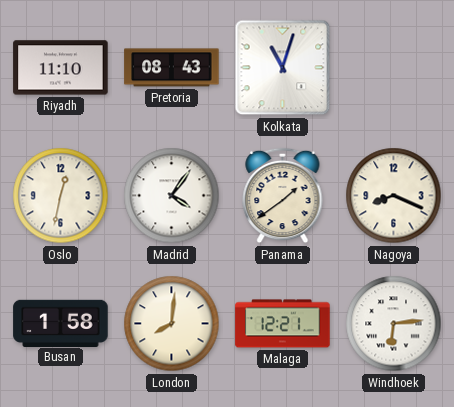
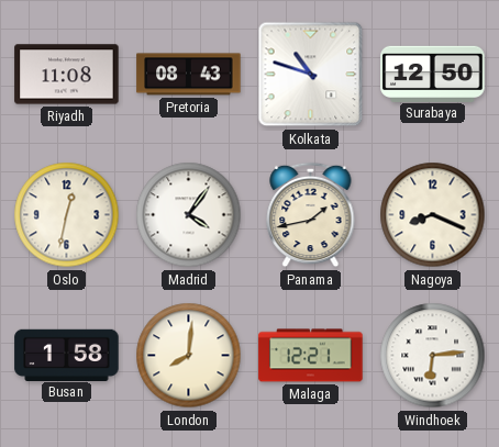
Riyadh: 11:10 -> 11:08
Kolkata: 11:03 -> 10:48
Surabaya: none -> 12:50
Panama: 1:39 -> 1:43
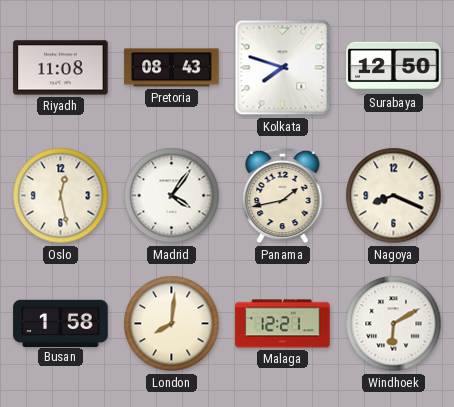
Kolkata: 10:48 -> 7:48
Oslo: 12:32 -> 12:28
Windhoek: 6:14 -> 6:10
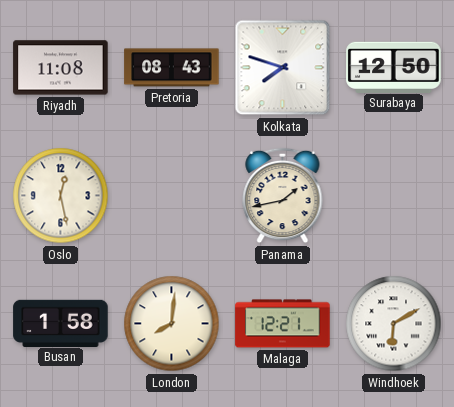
Madrid: 4:06 -> none
Nagoya: 8:19 -> none
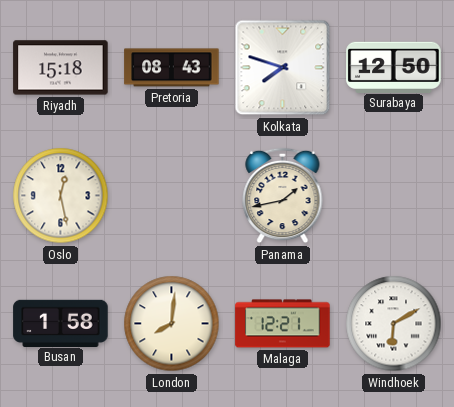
Riyadh: 11:08 -> 15:18
